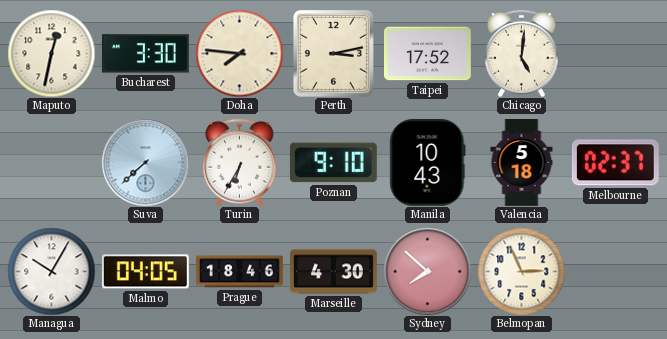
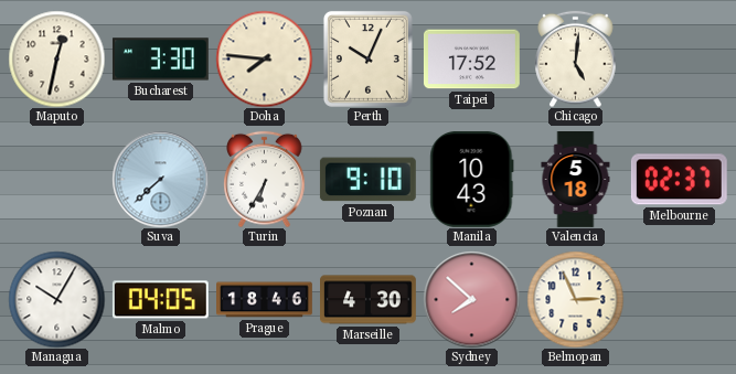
Perth: 3:13 -> 10:04
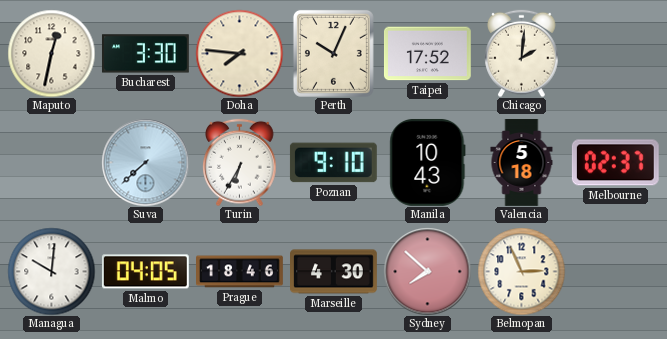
Chicago: 5:01 -> 2:01
Managua: 10:05 -> 10:01
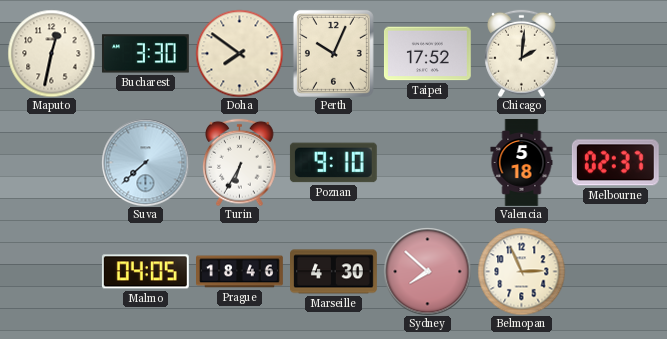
Doha: 7:46 -> 7:51
Manila: 10:43 -> none
Managua: 10:01 -> none
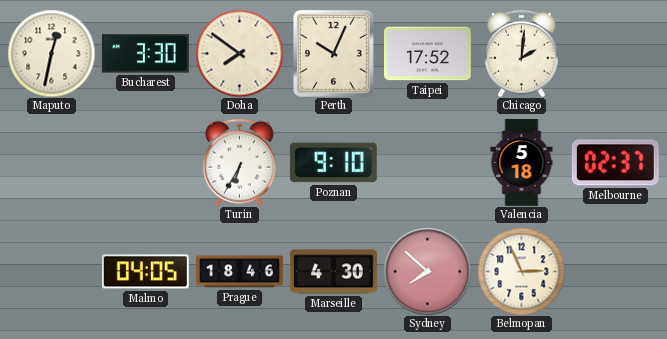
Suva: 7:38 -> none
